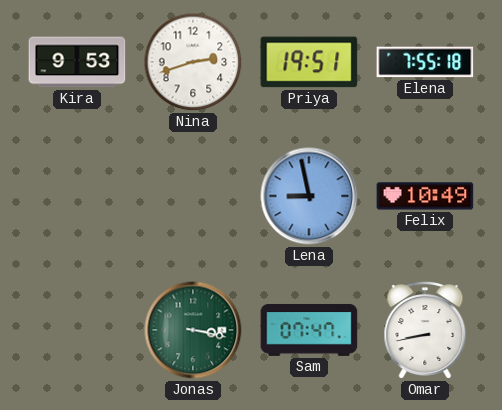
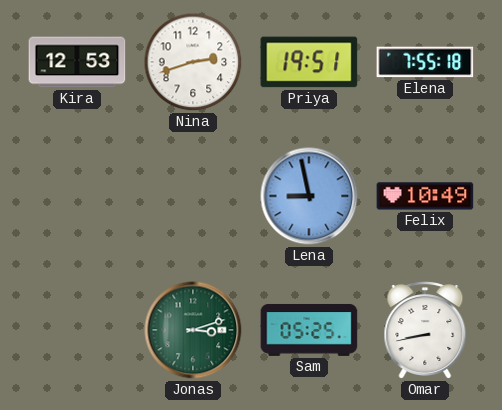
Kira: 9:53 -> 12:53
Jonas: 3:17 -> 3:12
Sam: 07:47 -> 05:25
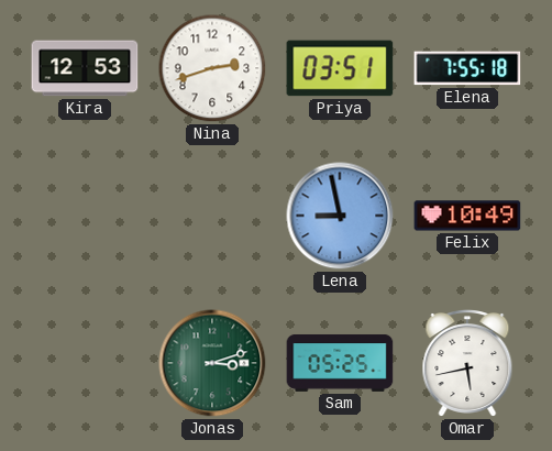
Priya: 19:51 -> 03:51
Omar: 8:43 -> 5:43
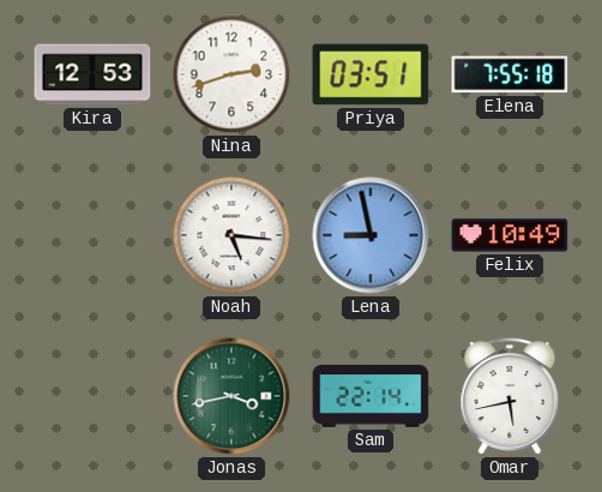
Noah: none -> 5:16
Jonas: 3:12 -> 3:43
Sam: 05:25 -> 22:14
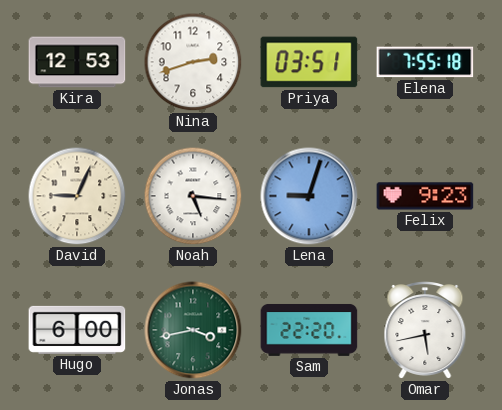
David: none -> 9:04
Lena: 8:58 -> 9:03
Felix: 10:49 -> 9:23
Hugo: none -> 6:00
Sam: 22:14 -> 22:20
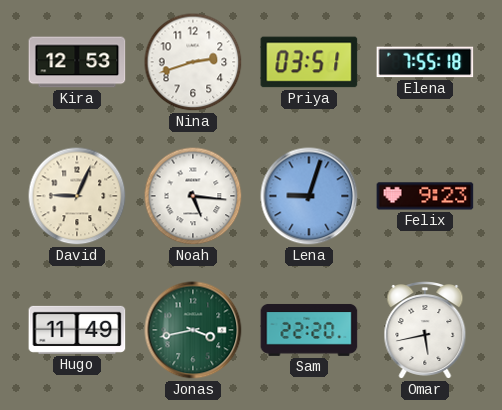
Hugo: 6:00 -> 11:49
